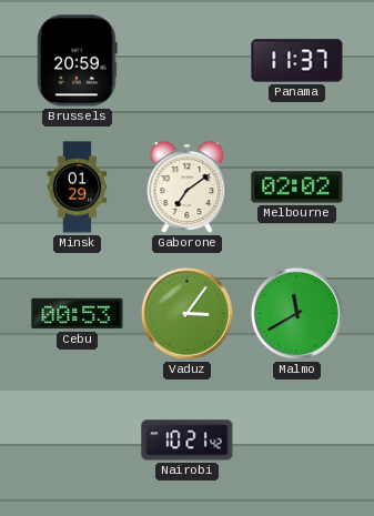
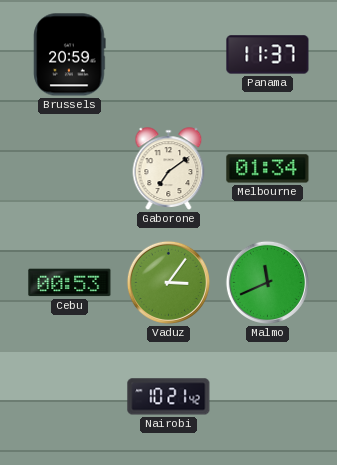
Minsk: 01:29 -> none
Melbourne: 02:02 -> 01:34
Malmo: 11:40 -> 11:41
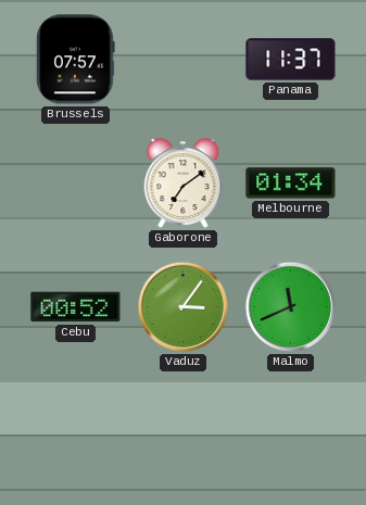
Brussels: 20:59 -> 07:57
Cebu: 00:53 -> 00:52
Nairobi: 10:21 -> none
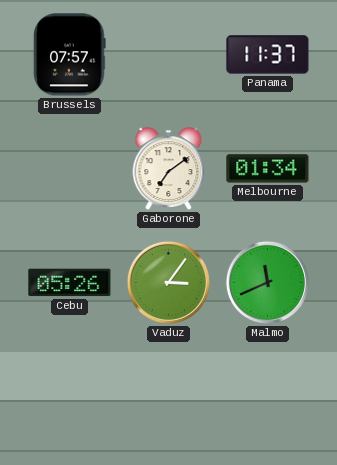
Cebu: 00:52 -> 05:26
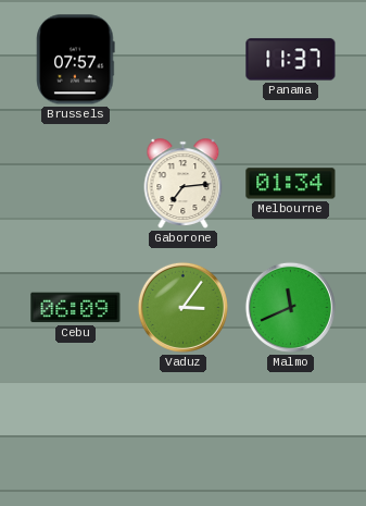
Gaborone: 7:09 -> 7:14
Cebu: 05:26 -> 06:09
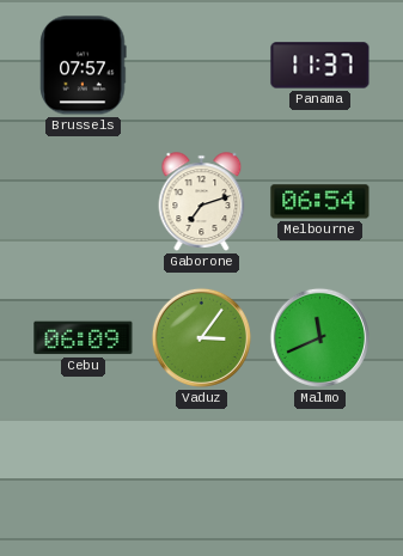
Gaborone: 7:14 -> 7:12
Melbourne: 01:34 -> 06:54
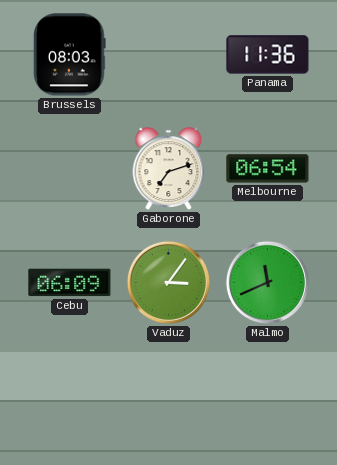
Brussels: 07:57 -> 08:03
Panama: 11:37 -> 11:36
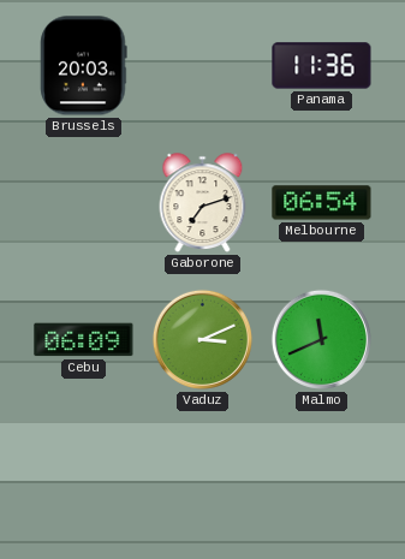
Brussels: 08:03 -> 20:03
Vaduz: 3:06 -> 3:11
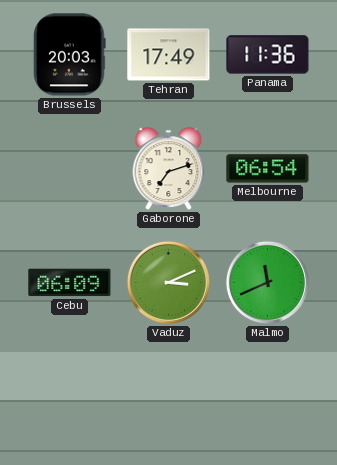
Tehran: none -> 17:49
